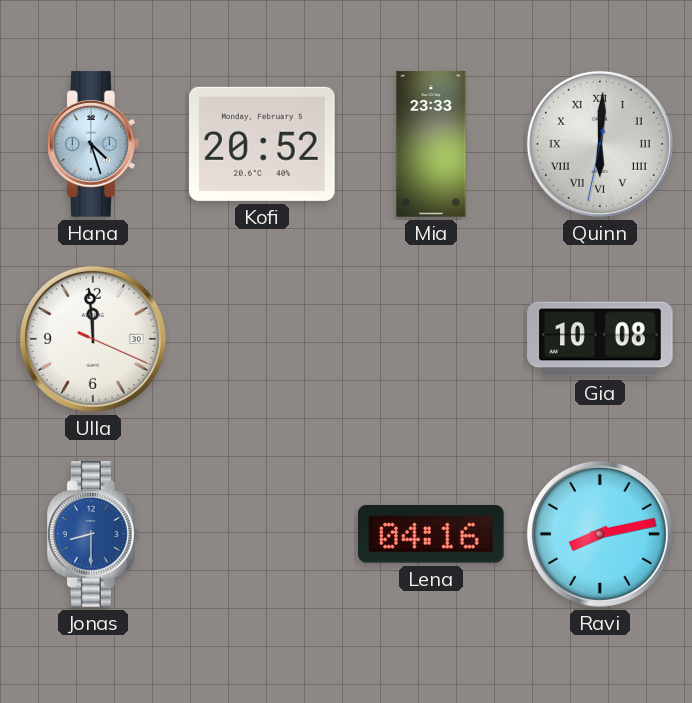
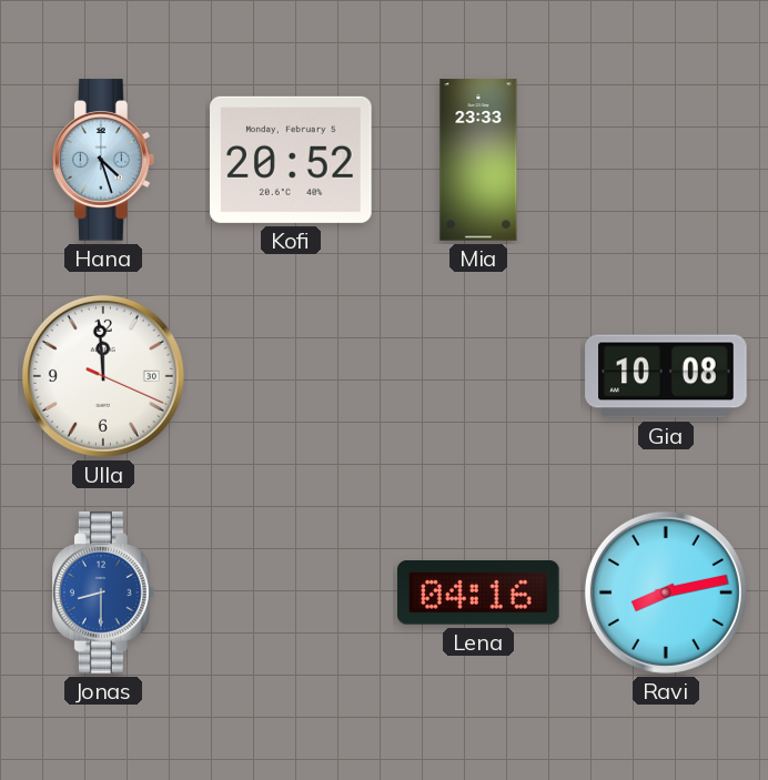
Quinn: 6:00 -> none
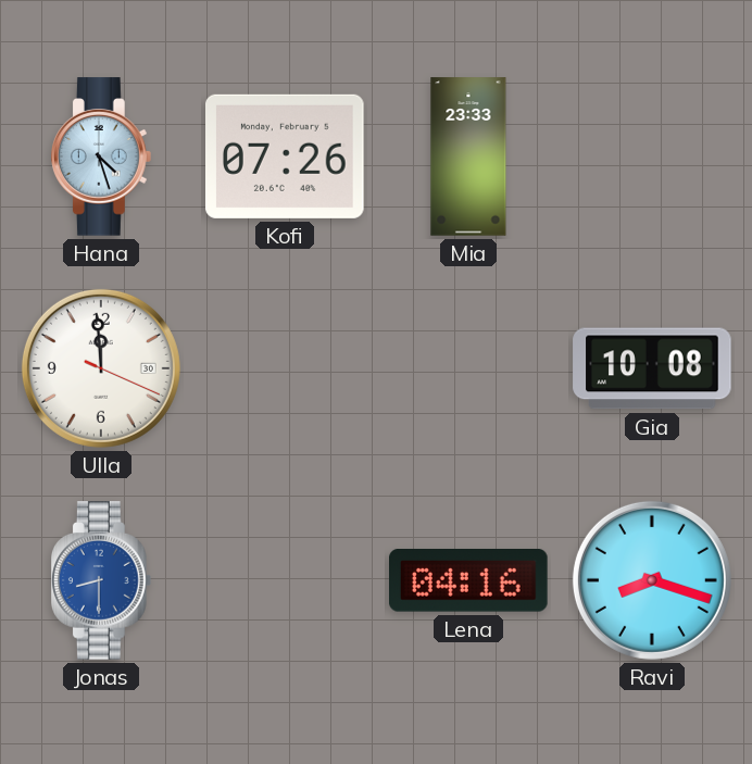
Kofi: 20:52 -> 07:26
Ravi: 8:13 -> 8:18
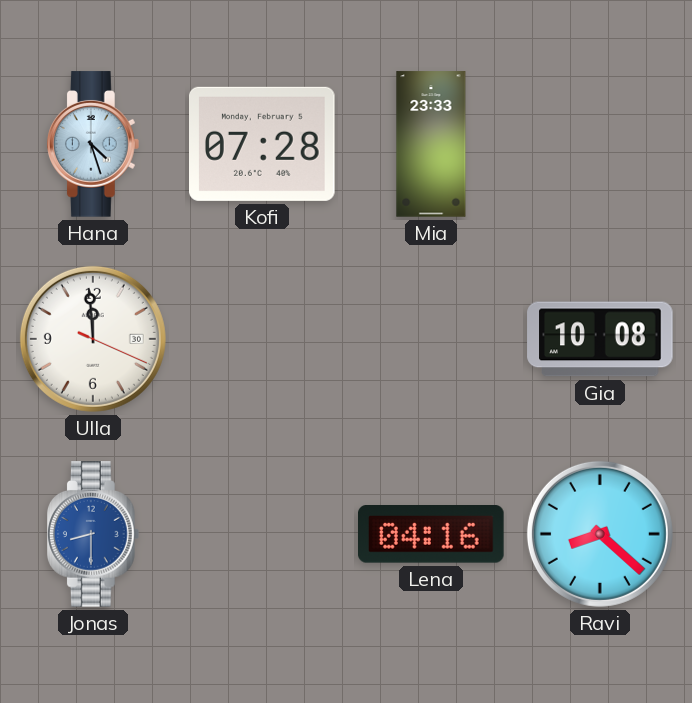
Kofi: 07:26 -> 07:28
Ravi: 8:18 -> 8:22
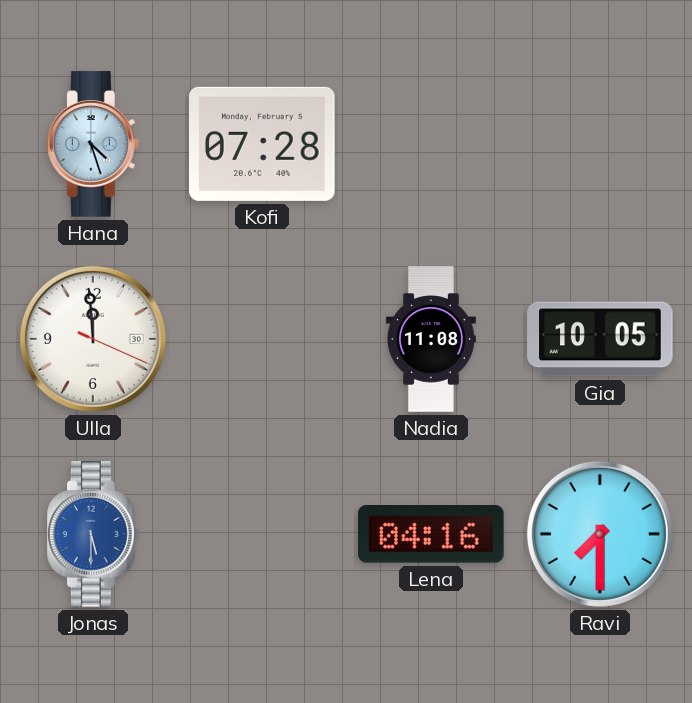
Mia: 23:33 -> none
Nadia: none -> 11:08
Gia: 10:08 -> 10:05
Jonas: 8:30 -> 5:30
Ravi: 8:22 -> 7:30
